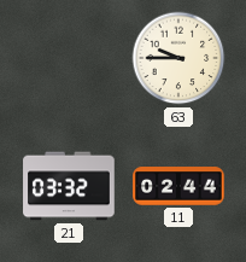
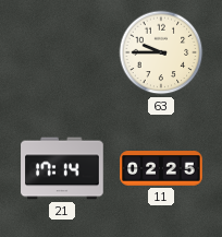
21: 03:32 -> 17:14
11: 02:44 -> 02:25
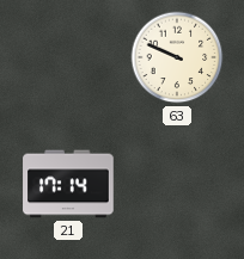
63: 9:45 -> 9:49
11: 02:25 -> none
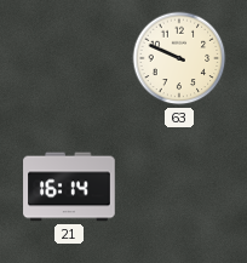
21: 17:14 -> 16:14
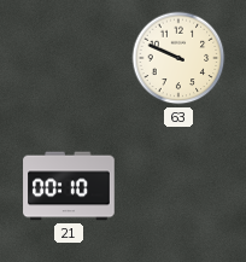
21: 16:14 -> 00:10
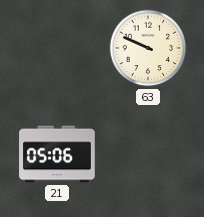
21: 00:10 -> 05:06
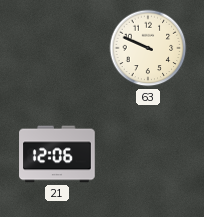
21: 05:06 -> 12:06
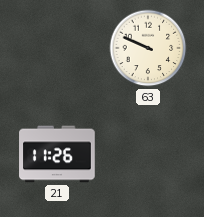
21: 12:06 -> 11:26
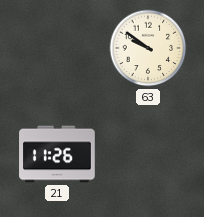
63: 9:49 -> 9:51
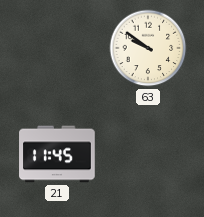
21: 11:26 -> 11:45
